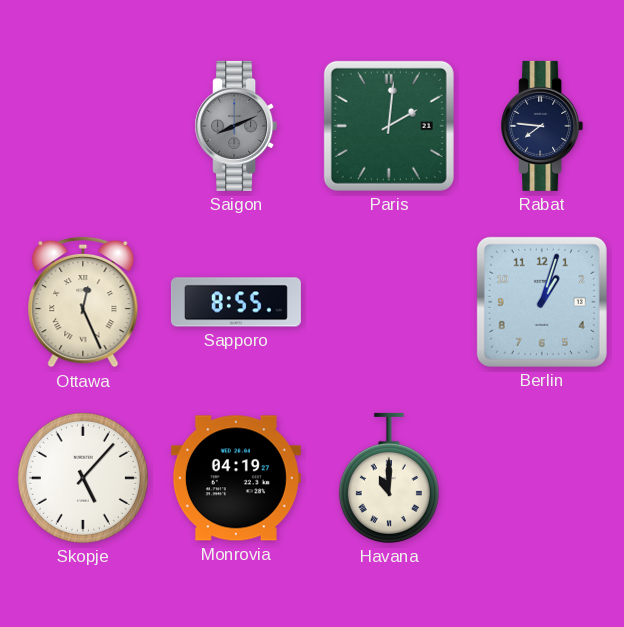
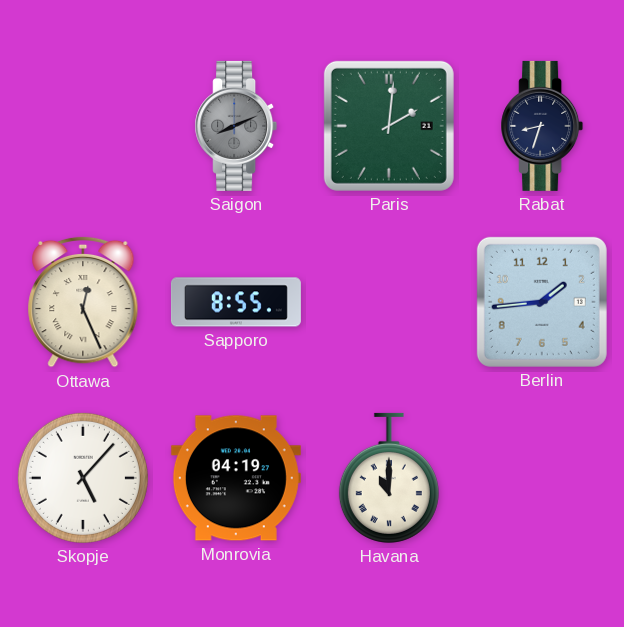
Rabat: 7:46 -> 8:33
Berlin: 1:03 -> 1:44
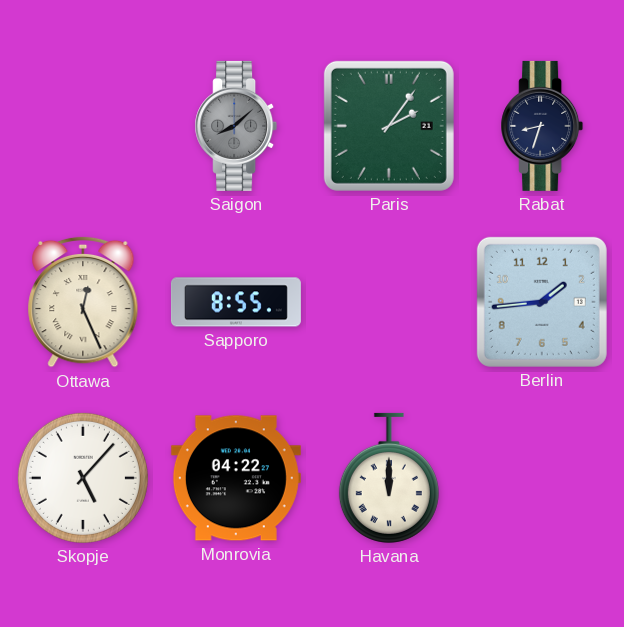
Saigon: 8:11 -> 8:08
Paris: 2:01 -> 2:06
Monrovia: 04:19 -> 04:22
Havana: 11:00 -> 12:00
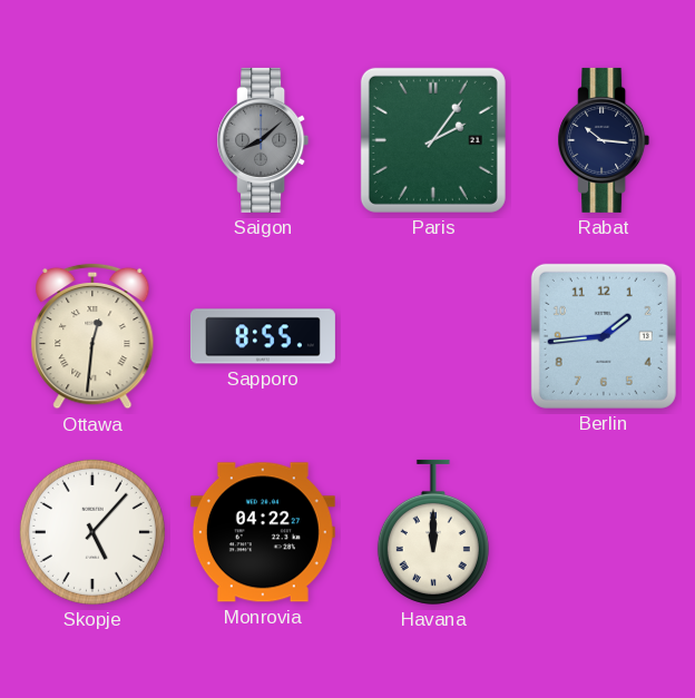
Rabat: 8:33 -> 10:16
Ottawa: 12:26 -> 12:31
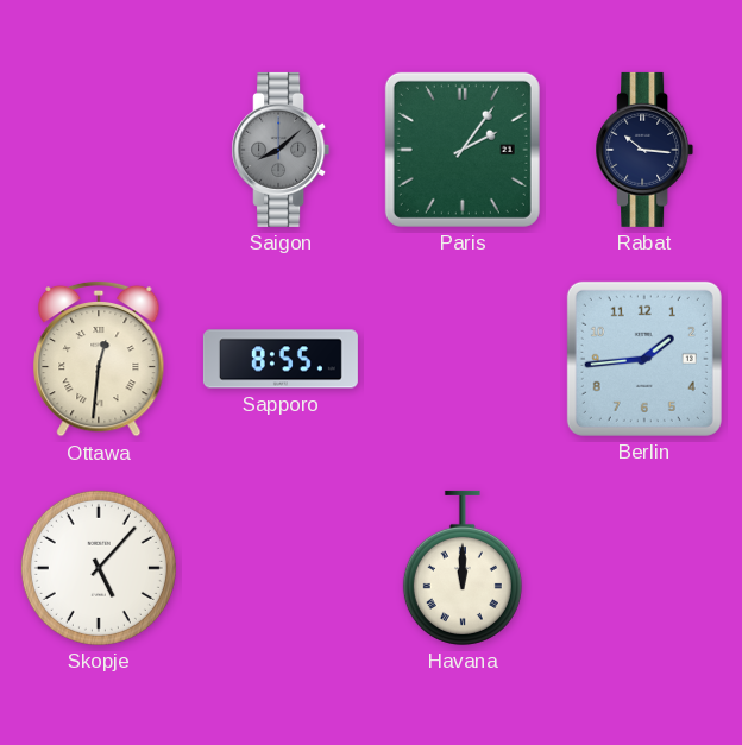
Monrovia: 04:22 -> none
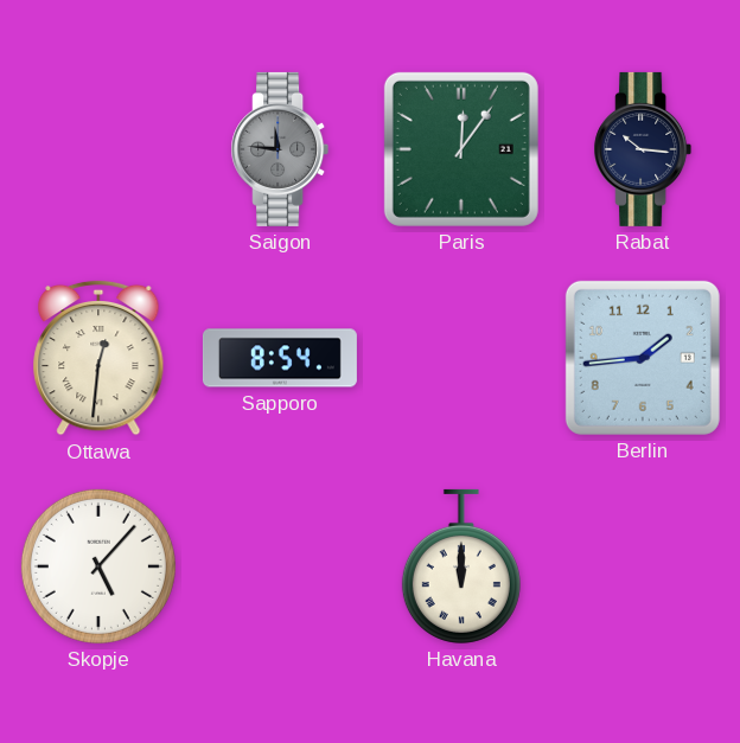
Saigon: 8:08 -> 11:46
Paris: 2:06 -> 12:06
Sapporo: 8:55 -> 8:54
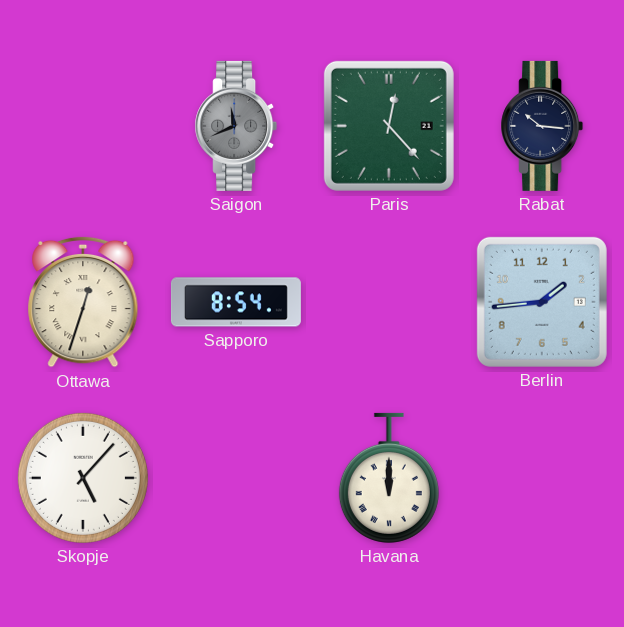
Saigon: 11:46 -> 11:41
Paris: 12:06 -> 12:23
Ottawa: 12:31 -> 12:33
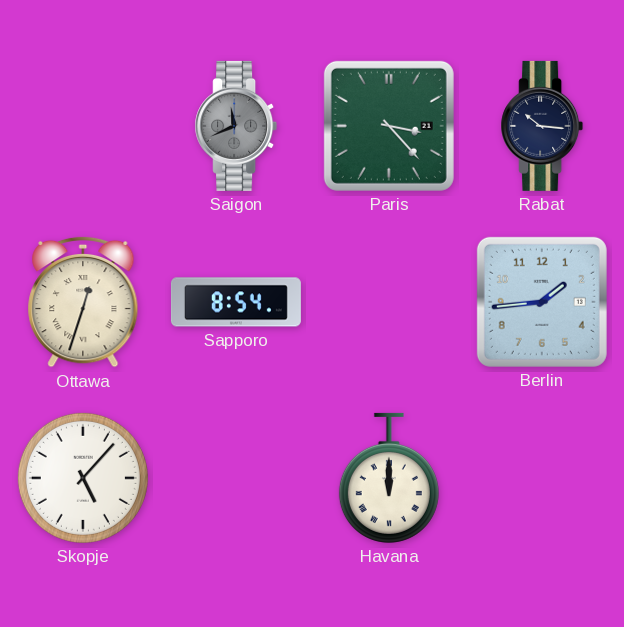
Paris: 12:23 -> 3:23
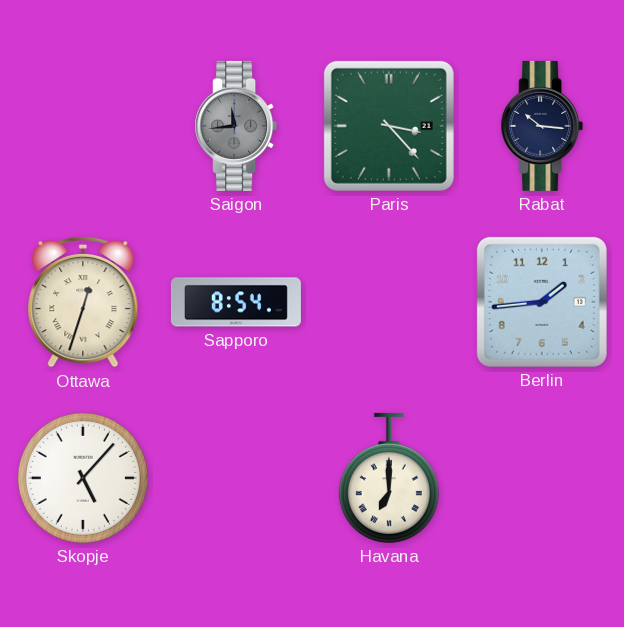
Saigon: 11:41 -> 11:44
Havana: 12:00 -> 7:00
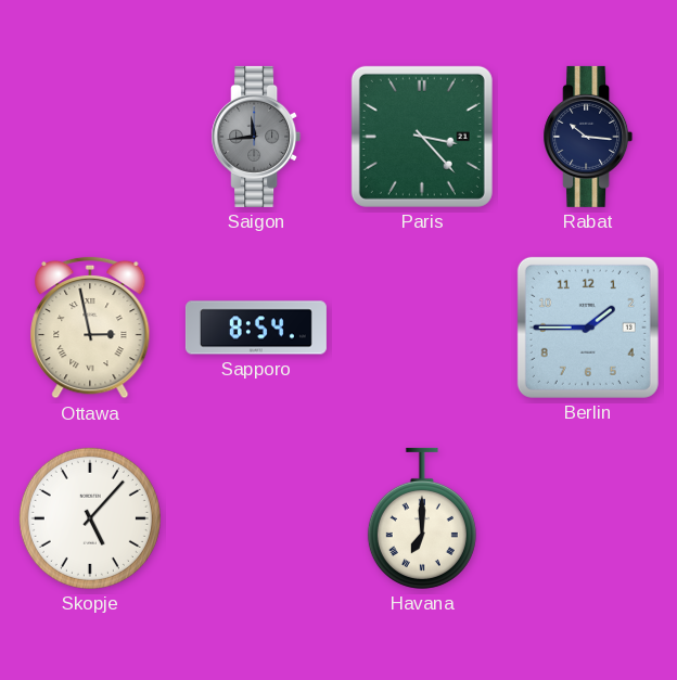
Ottawa: 12:33 -> 2:58
Berlin: 1:44 -> 1:45
